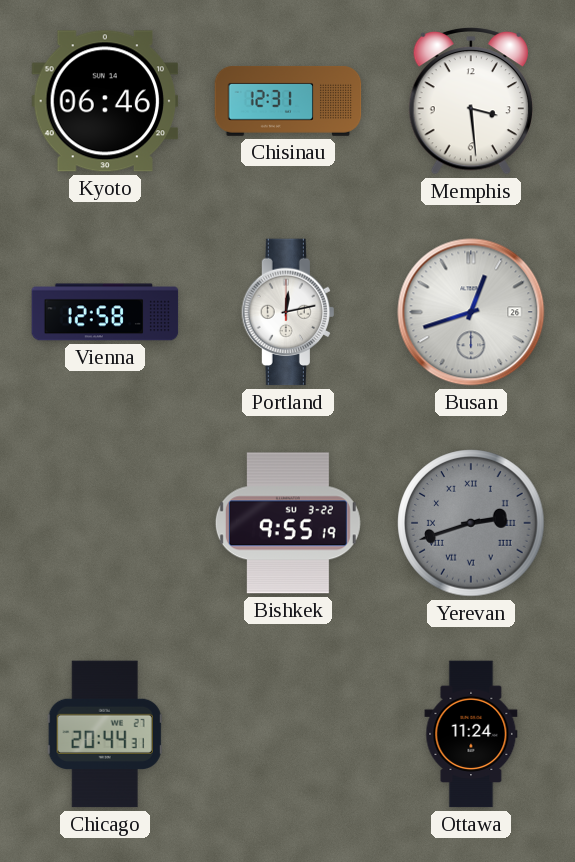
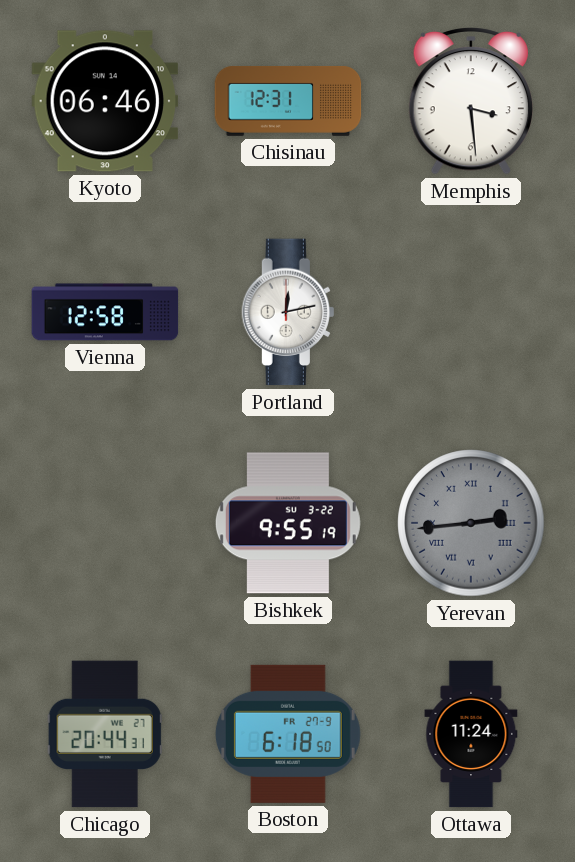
Busan: 12:42 -> none
Yerevan: 2:42 -> 2:44
Boston: none -> 6:18
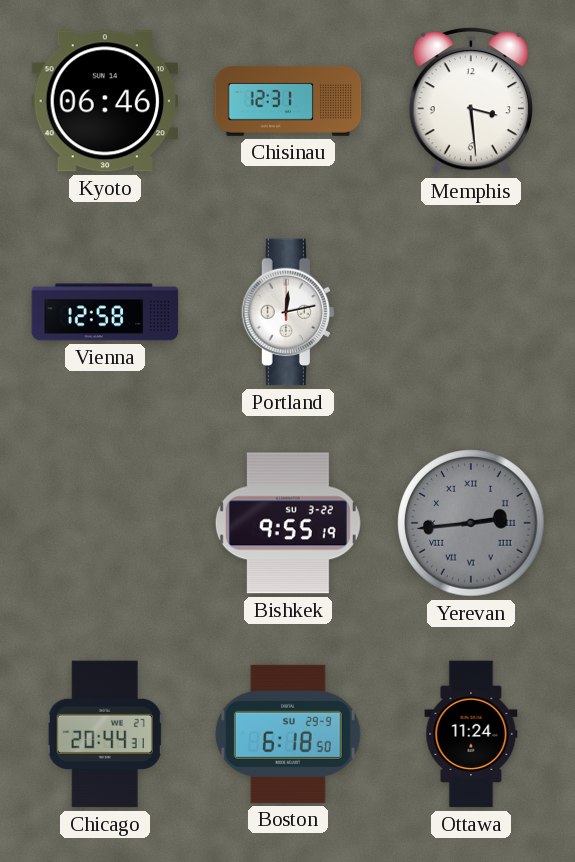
Boston date: FR 27-9 -> SU 29-9
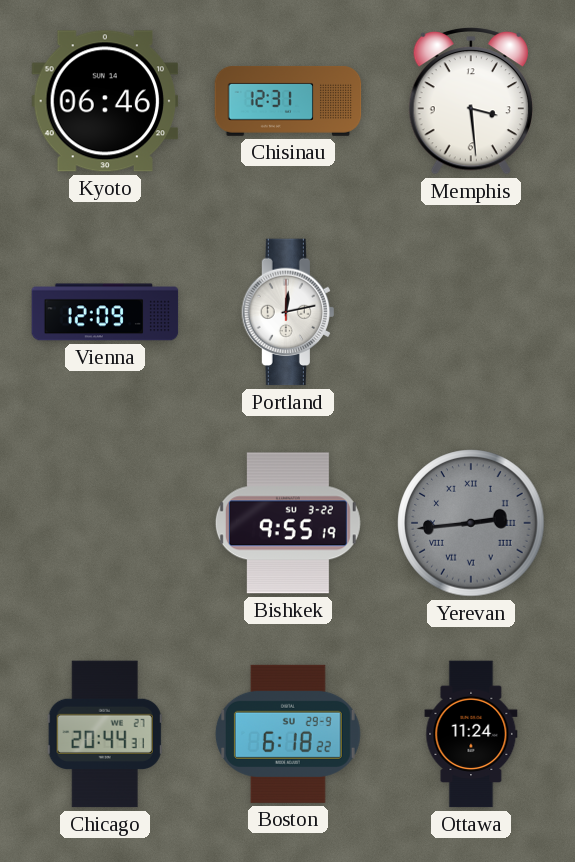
Vienna: 12:58 -> 12:09
Boston: 6:18:50 -> 6:18:22
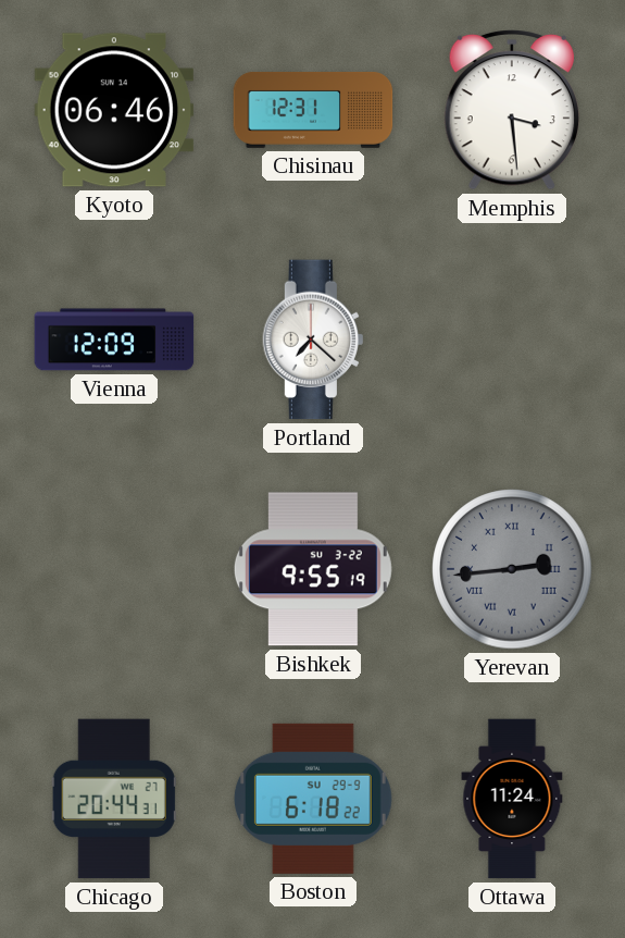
Portland: 12:13 -> 7:22
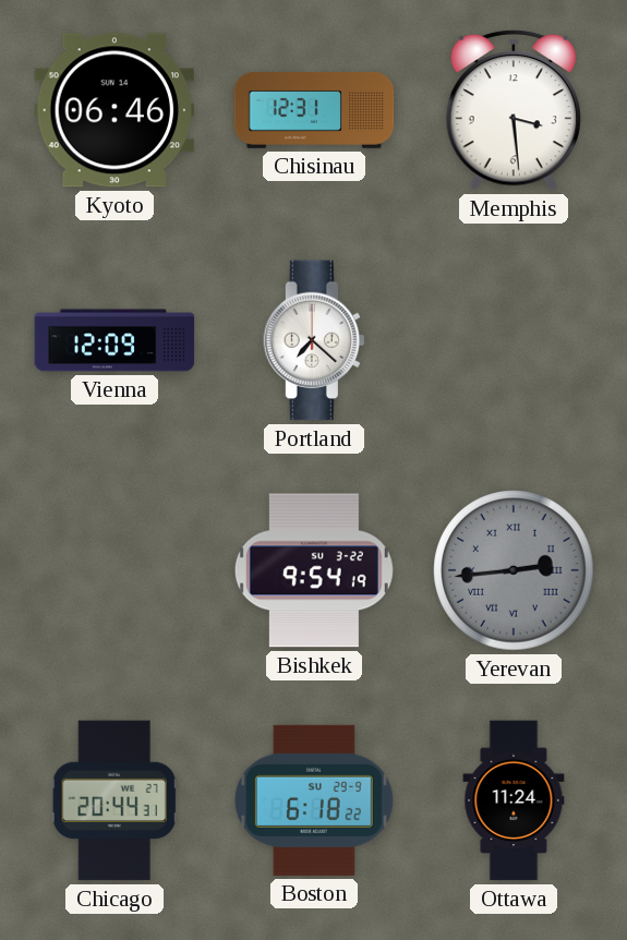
Bishkek: 9:55 -> 9:54
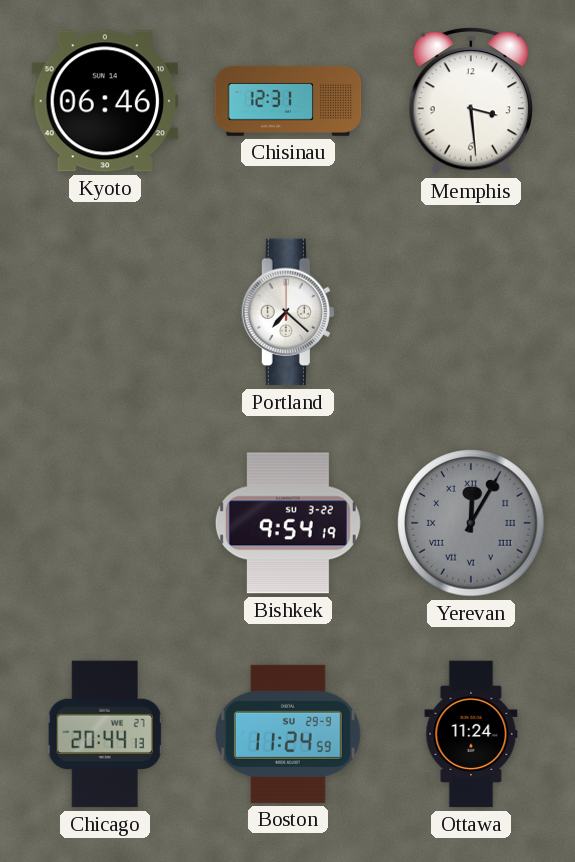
Vienna: 12:09 -> none
Yerevan: 2:44 -> 12:05
Chicago: 20:44:31 -> 20:44:13
Boston: 6:18 -> 11:24
